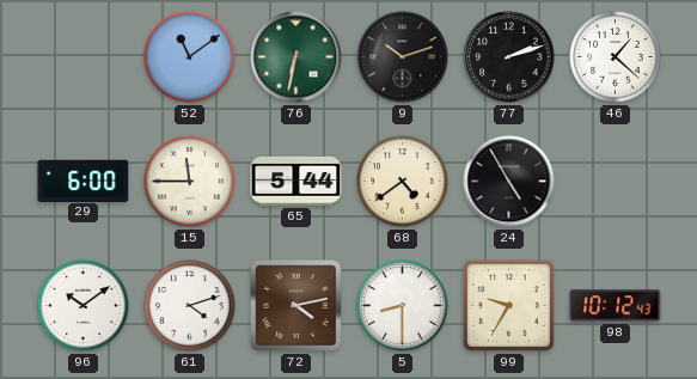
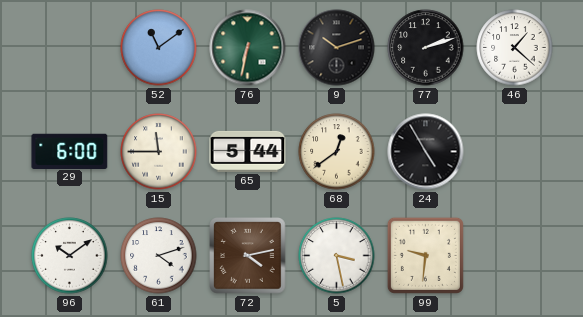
68: 4:39 -> 12:39
5: 8:30 -> 3:28
99: 9:35 -> 9:31
98: 10:12 -> none
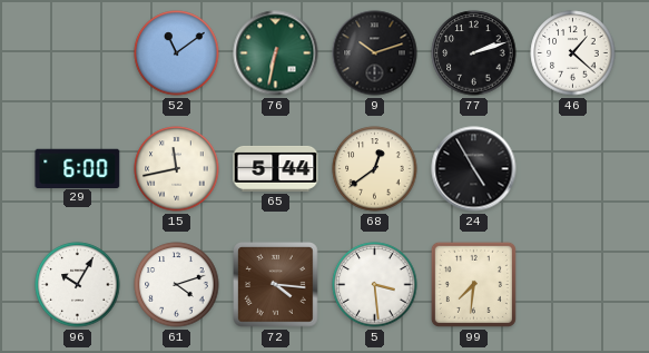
15: 11:45 -> 11:43
96: 10:09 -> 10:05
72: 4:13 -> 4:16
5: 3:28 -> 3:29
99: 9:31 -> 7:31
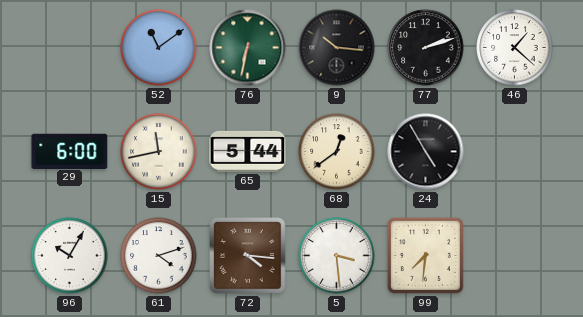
9: 10:12 -> 10:16
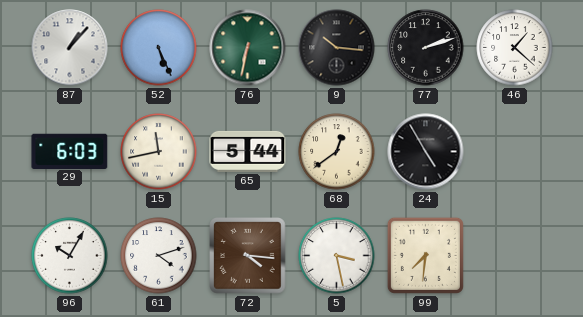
87: none -> 1:07
52: 11:09 -> 5:26
29: 6:00 -> 6:03
5: 3:29 -> 3:28
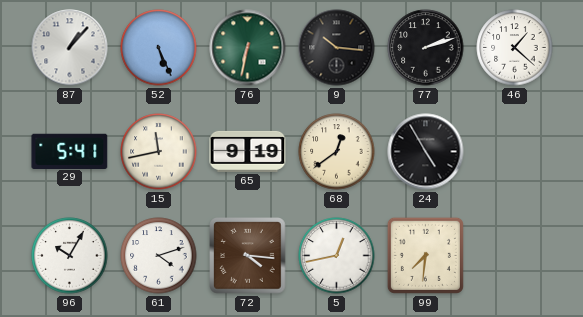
29: 6:03 -> 5:41
65: 5:44 -> 9:19
5: 3:28 -> 12:43
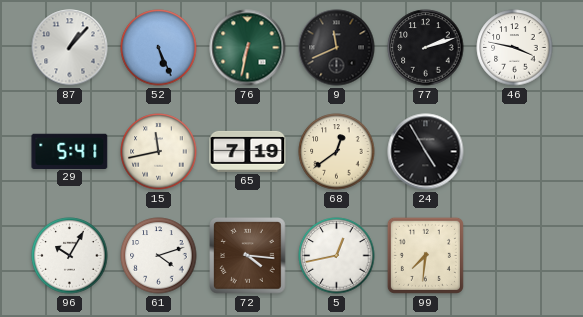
9: 10:16 -> 11:41
46: 1:22 -> 3:47
65: 9:19 -> 7:19
